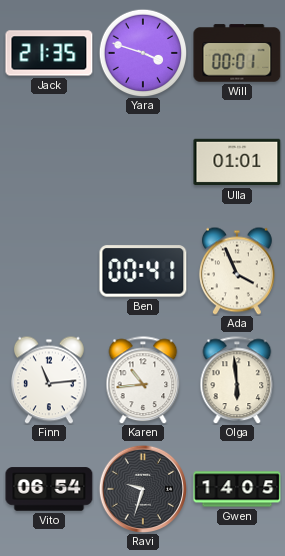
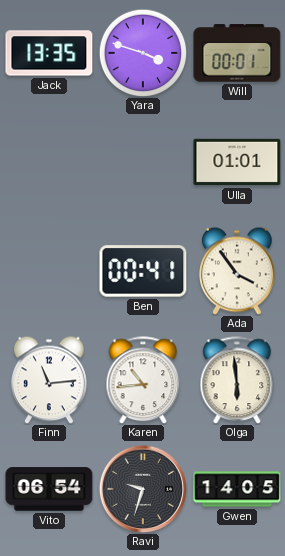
Jack: 21:35 -> 13:35
Ada: 3:56 -> 3:54
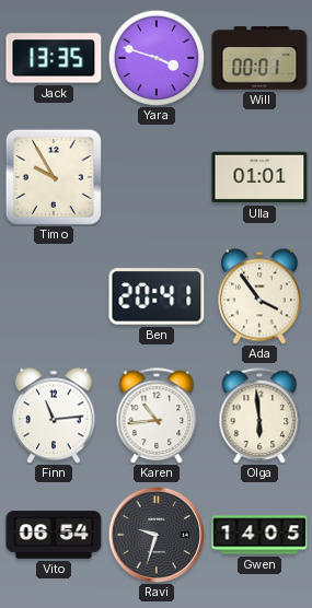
Timo: none -> 9:55
Ben: 00:41 -> 20:41
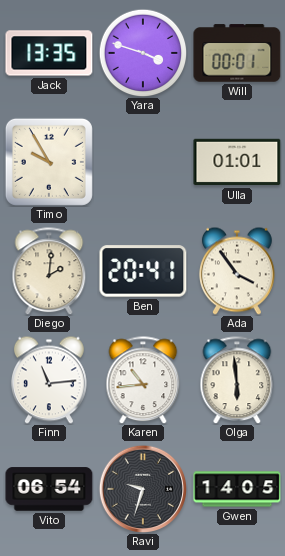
Diego: none -> 2:01
